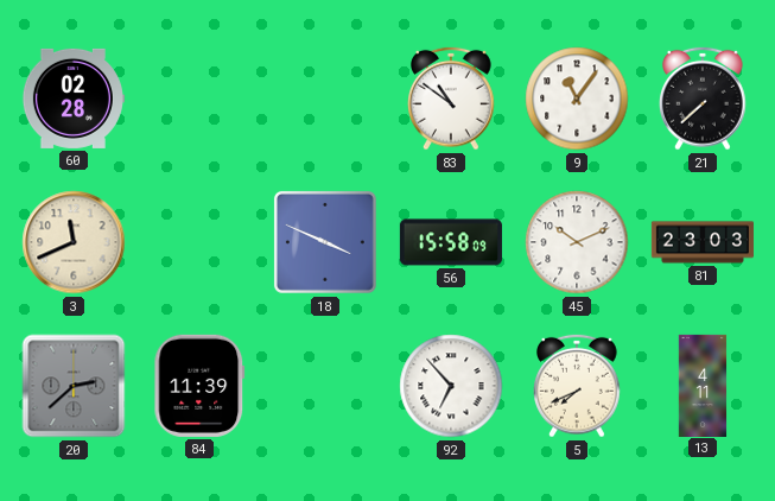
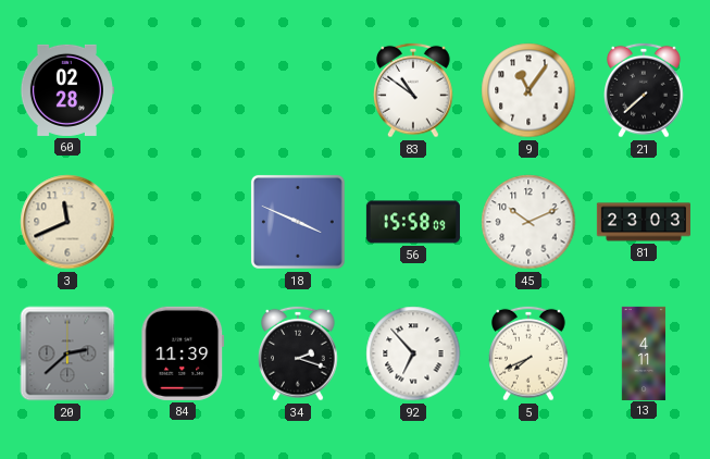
34: none -> 2:18
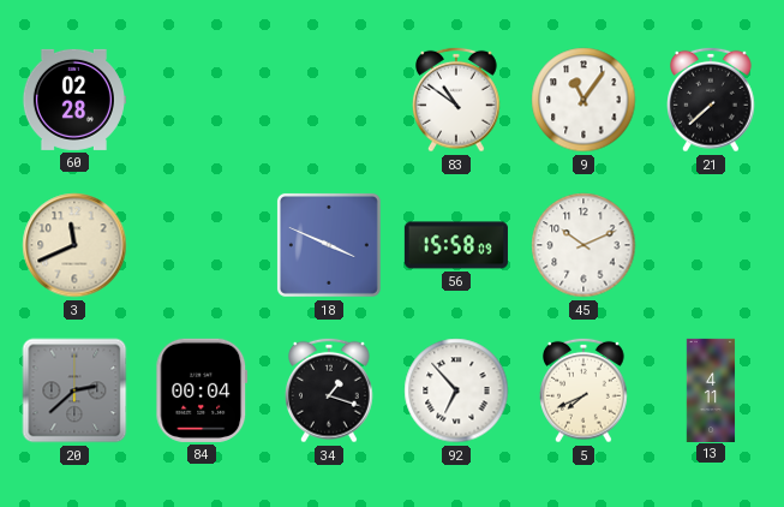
81: 23:03 -> none
84: 11:39 -> 00:04
34: 2:18 -> 1:18
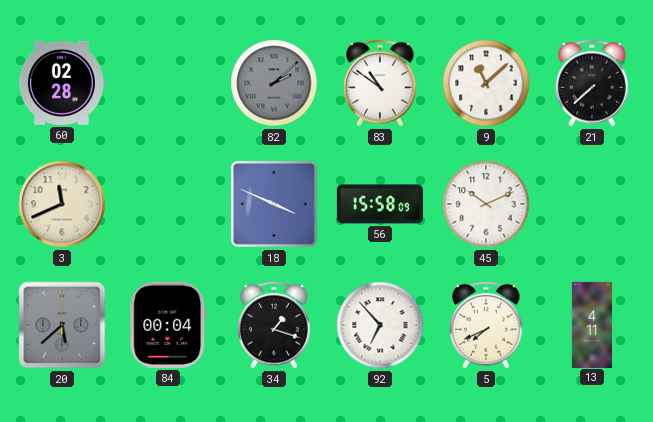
82: none -> 2:08
9: 11:06 -> 11:08
20: 2:38 -> 5:38
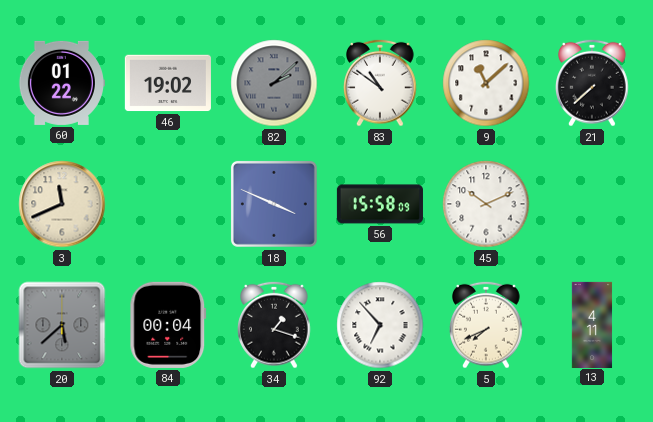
60: 02:28 -> 01:22
46: none -> 19:02
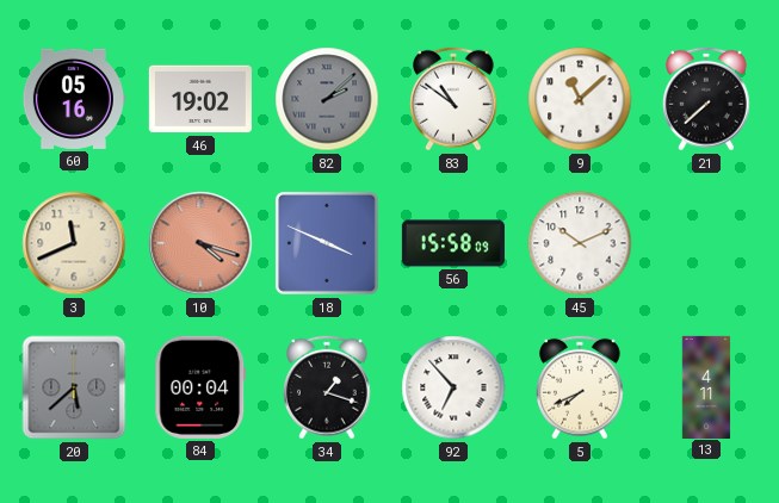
60: 01:22 -> 05:16
10: none -> 4:18
